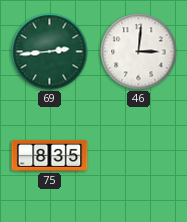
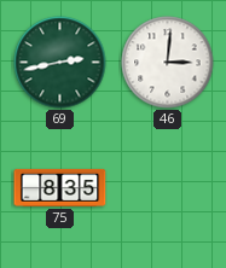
69: 2:44 -> 2:43
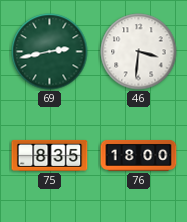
46: 3:01 -> 3:31
76: none -> 18:00
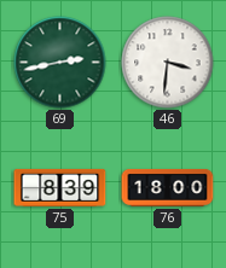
75: 8:35 -> 8:39
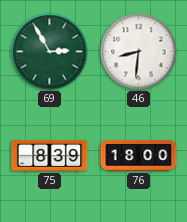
69: 2:43 -> 2:55
46: 3:31 -> 8:31
